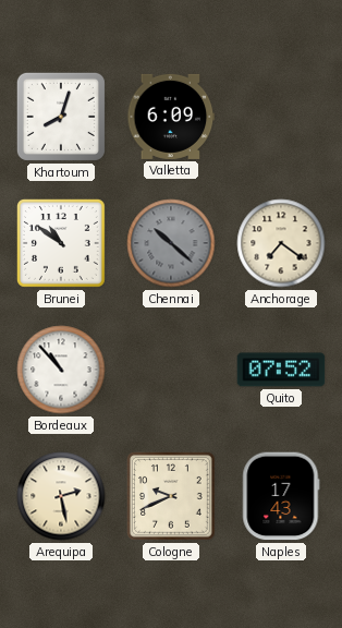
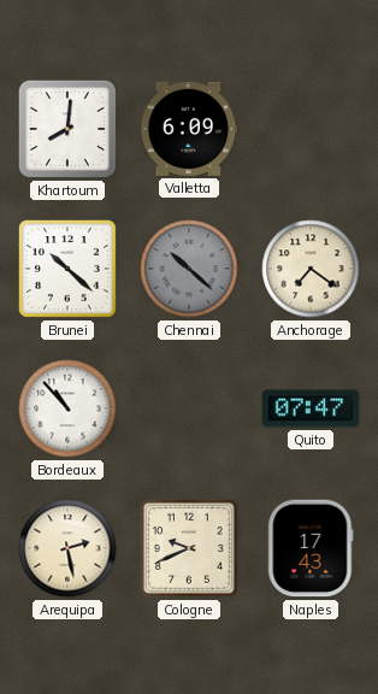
Khartoum: 8:03 -> 8:01
Brunei: 10:51 -> 10:22
Quito: 07:52 -> 07:47
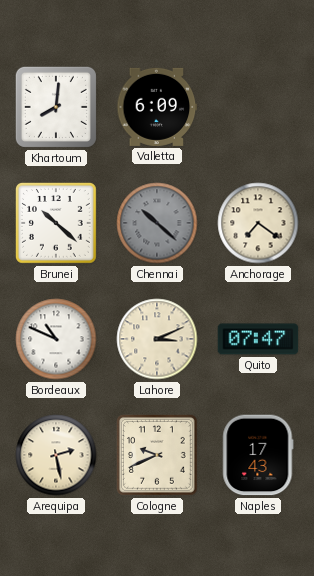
Bordeaux: 10:53 -> 10:49
Lahore: none -> 3:11
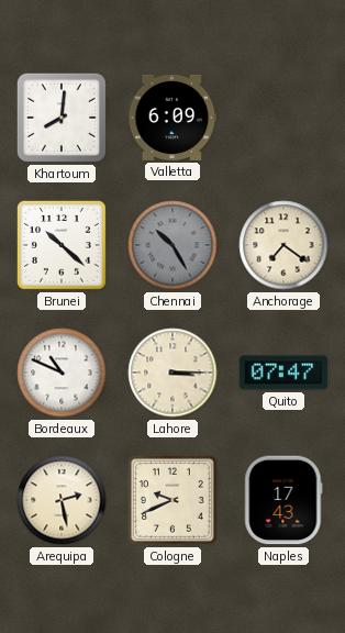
Chennai: 10:22 -> 10:25
Lahore: 3:11 -> 3:15
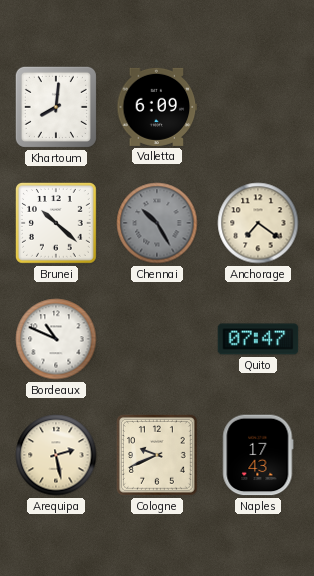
Lahore: 3:15 -> none
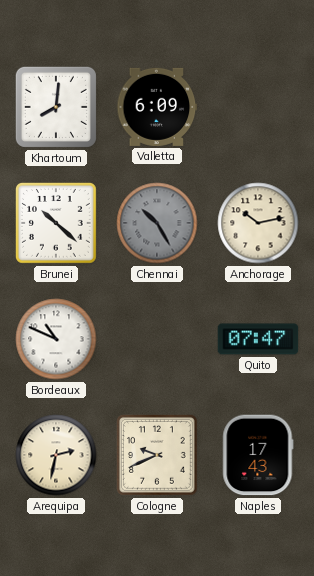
Anchorage: 7:21 -> 10:13
Arequipa: 2:28 -> 2:32
